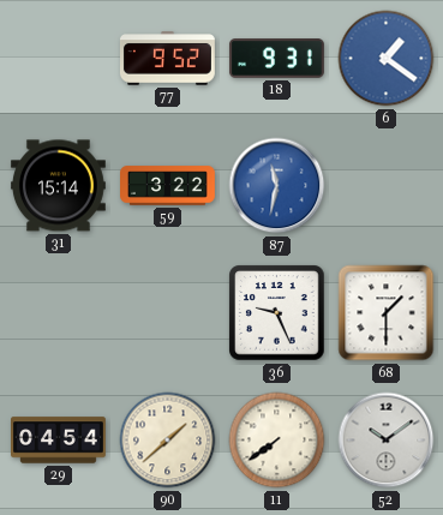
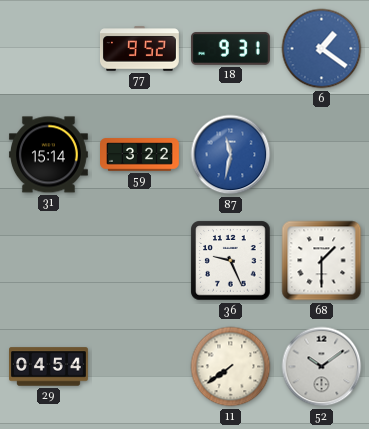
90: 1:38 -> none
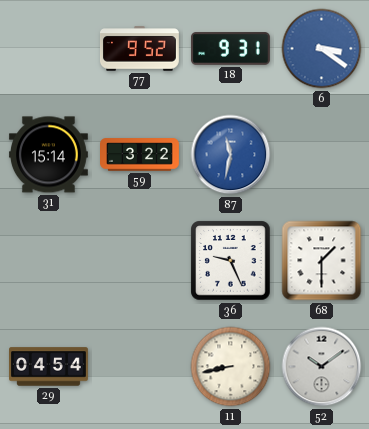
6: 1:21 -> 3:21
11: 7:39 -> 8:43
